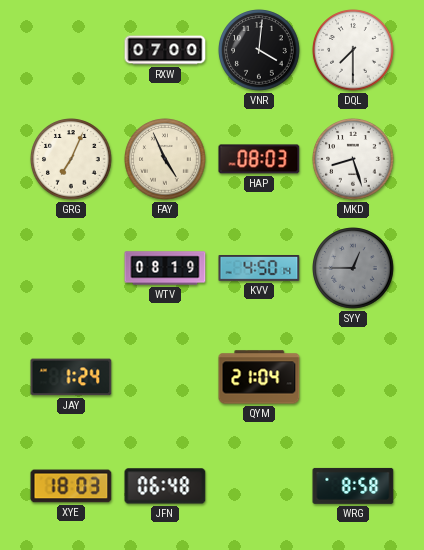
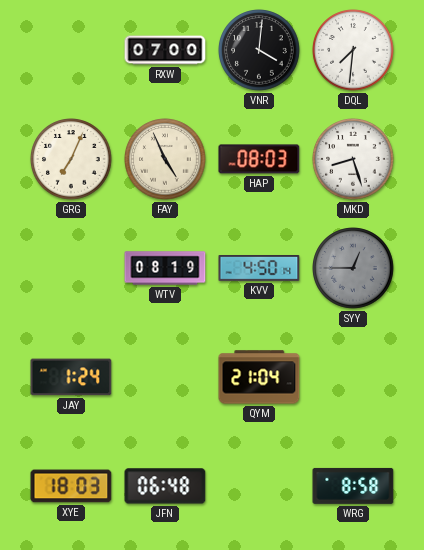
DQL: 7:30 -> 7:31
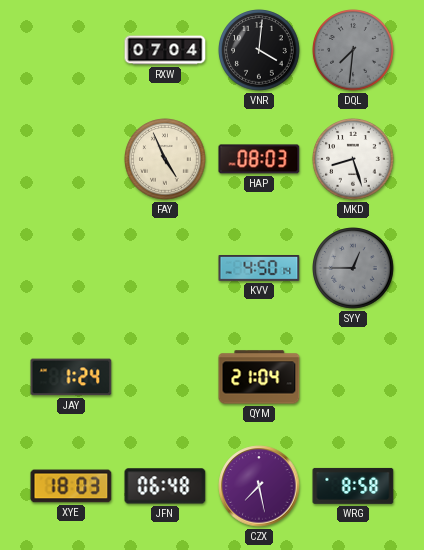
RXW: 07:00 -> 07:04
DQL dial: white -> grey
GRG: 7:04 -> none
WTV: 08:19 -> none
CZX: none -> 7:28
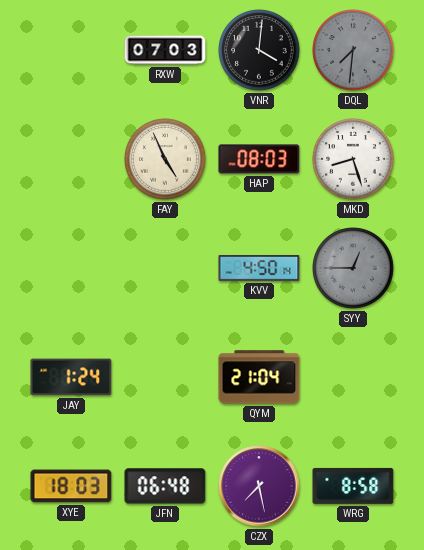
RXW: 07:04 -> 07:03
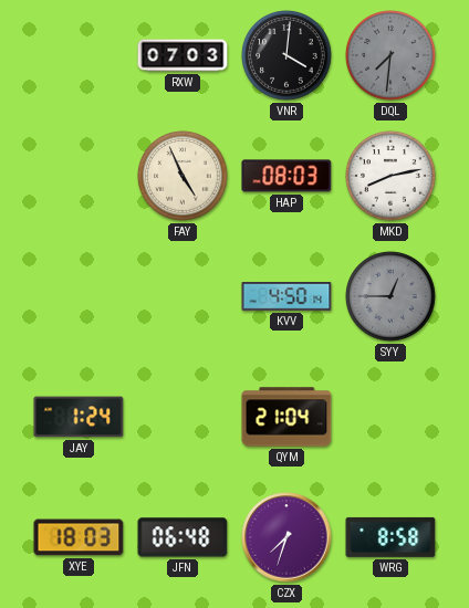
MKD: 8:27 -> 8:13
CZX: 7:28 -> 7:33
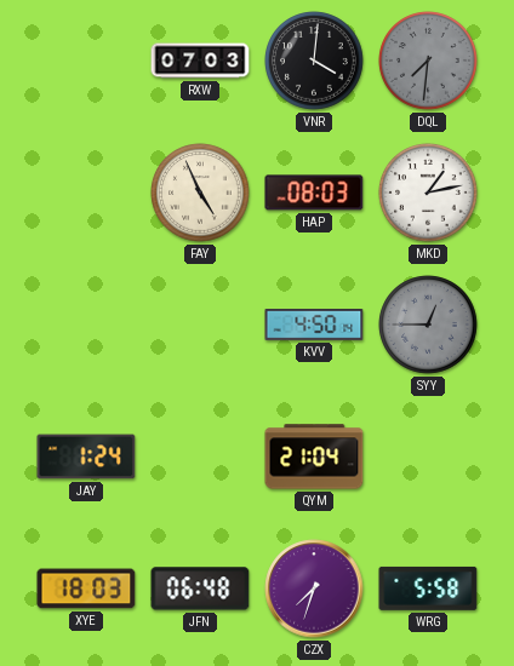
MKD: 8:13 -> 1:13
WRG: 8:58 -> 5:58
